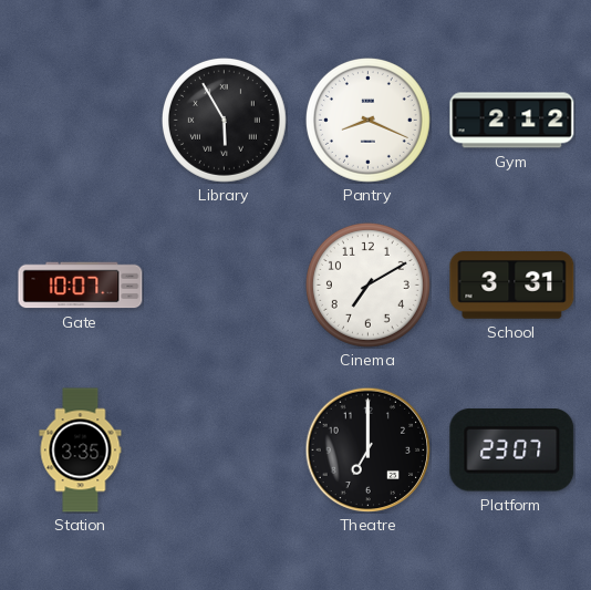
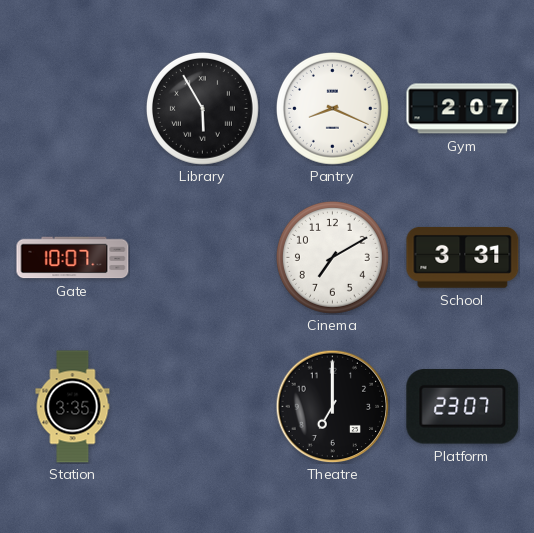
Gym: 2:12 -> 2:07
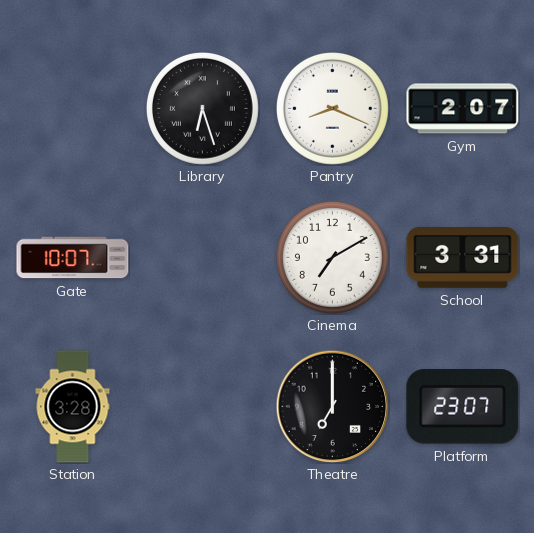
Library: 5:55 -> 6:27
Station: 3:35 -> 3:28
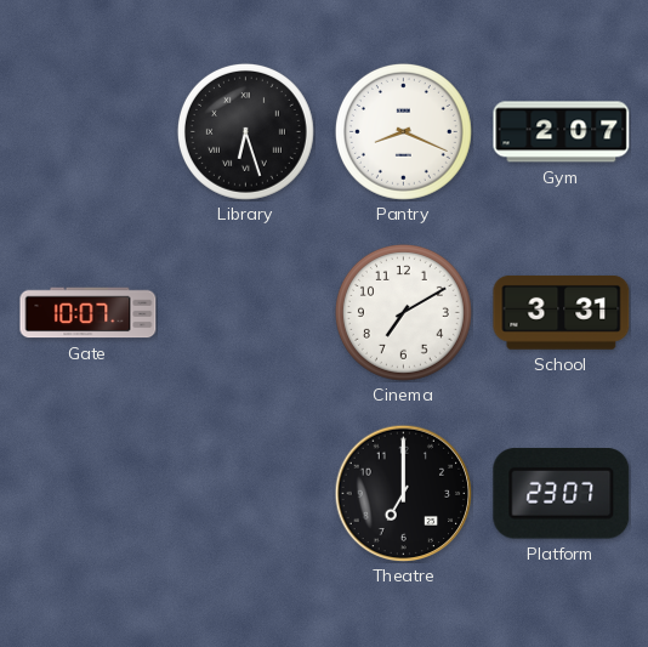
Station: 3:28 -> none
